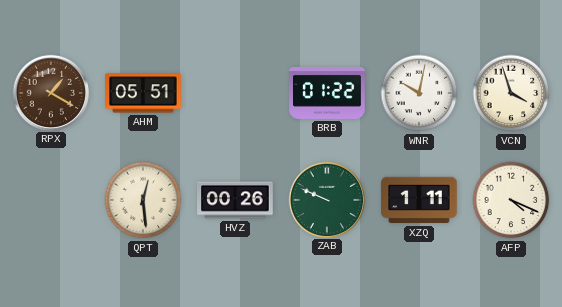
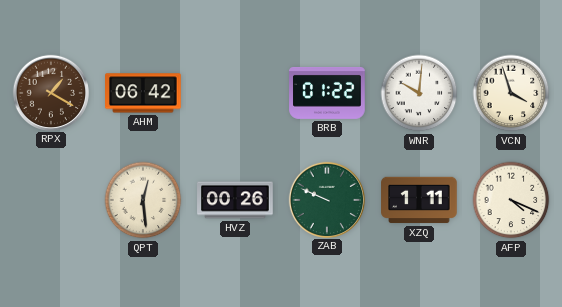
AHM: 05:51 -> 06:42
WNR: 10:02 -> 10:01
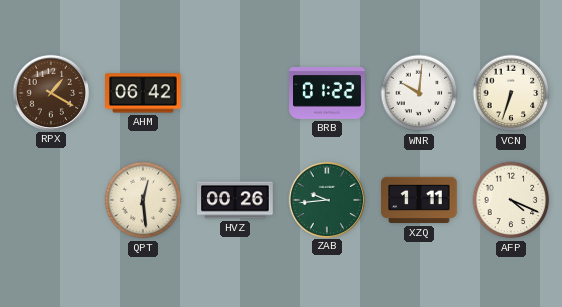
VCN: 3:57 -> 6:33
ZAB: 9:49 -> 9:44
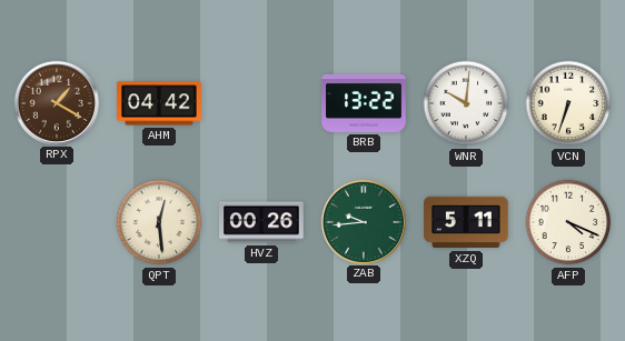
AHM: 06:42 -> 04:42
BRB: 01:22 -> 13:22
XZQ: 1:11 -> 5:11
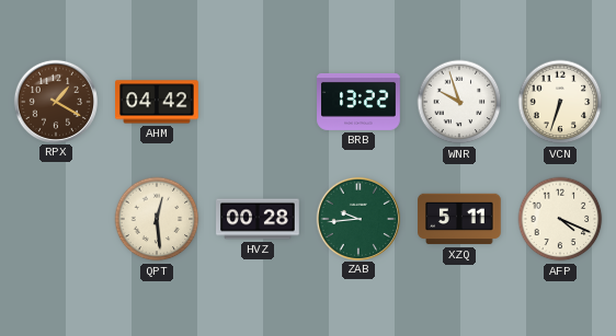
WNR: 10:01 -> 9:57
HVZ: 00:26 -> 00:28
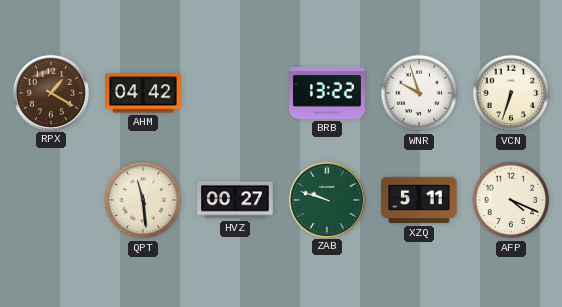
QPT: 12:29 -> 11:29
HVZ: 00:28 -> 00:27
ZAB: 9:44 -> 9:48
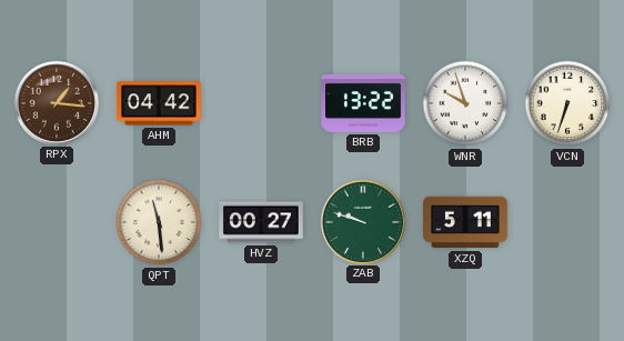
RPX: 1:20 -> 1:16
AFP: 4:19 -> none
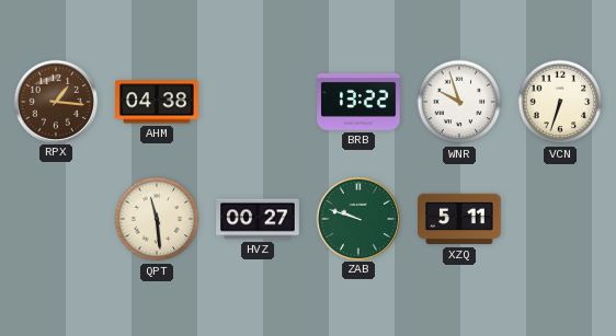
AHM: 04:42 -> 04:38
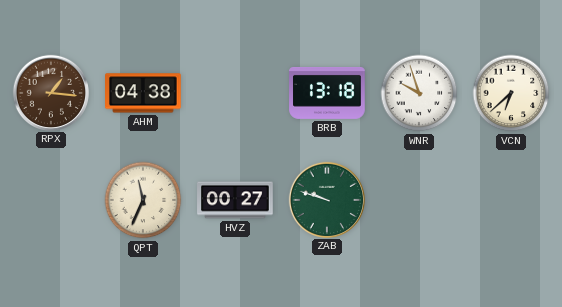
BRB: 13:22 -> 13:18
VCN: 6:33 -> 6:38
QPT: 11:29 -> 11:34
XZQ: 5:11 -> none
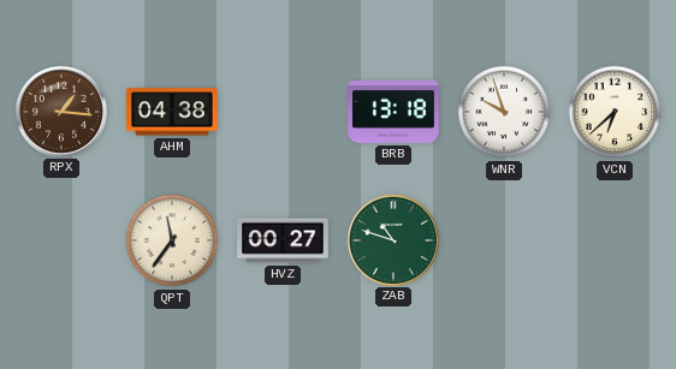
QPT: 11:34 -> 11:36
ZAB: 9:48 -> 10:48
